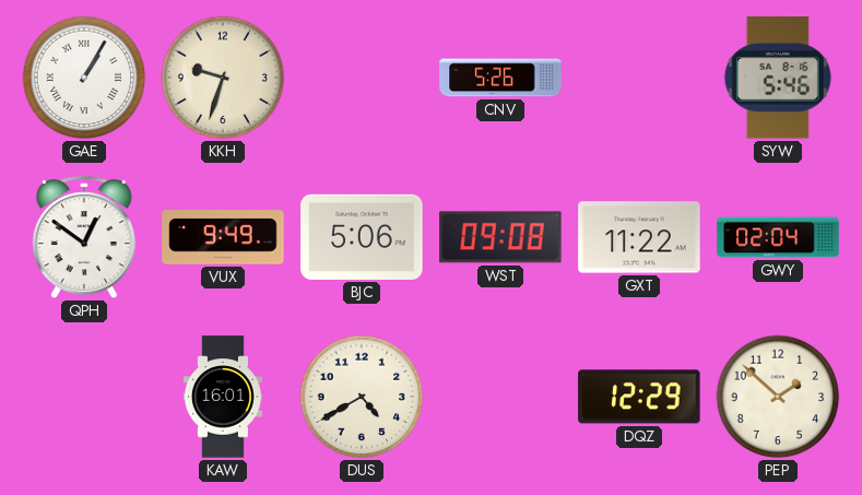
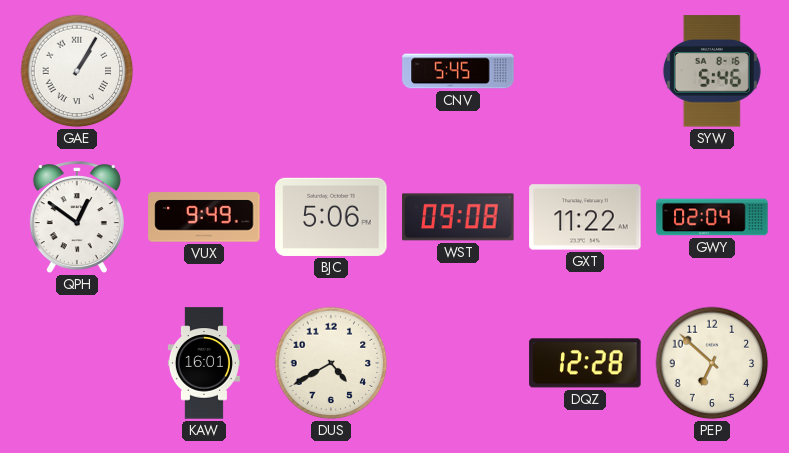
KKH: 9:33 -> none
CNV: 5:26 -> 5:45
DQZ: 12:29 -> 12:28
PEP: 1:52 -> 6:52
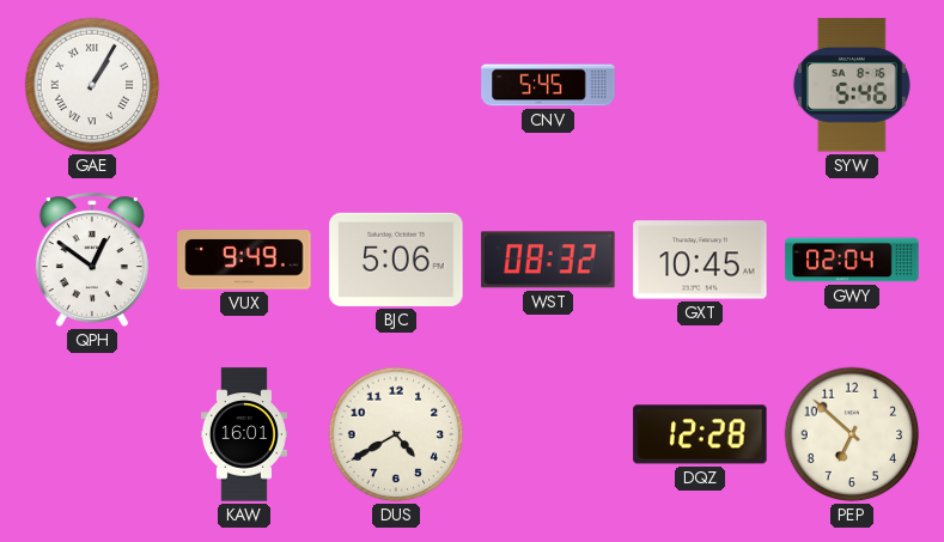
WST: 09:08 -> 08:32
GXT: 11:22 -> 10:45
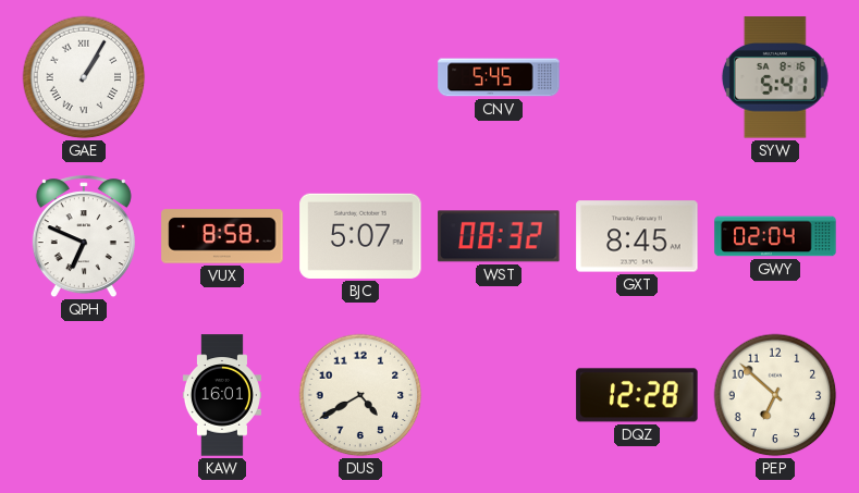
SYW: 5:46 -> 5:41
QPH: 12:51 -> 6:49
VUX: 9:49 -> 8:58
BJC: 5:06 -> 5:07
GXT: 10:45 -> 8:45
